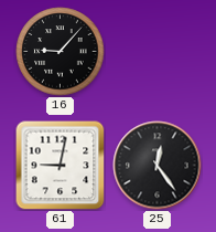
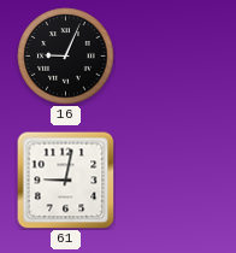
16: 9:07 -> 9:04
25: 12:24 -> none
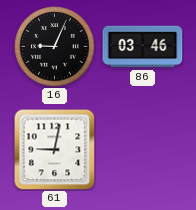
86: none -> 03:46
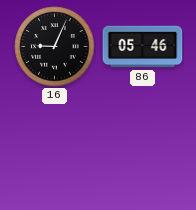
86: 03:46 -> 05:46
61: 9:02 -> none
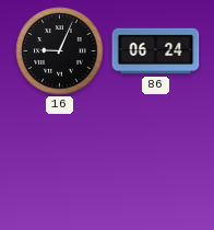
86: 05:46 -> 06:24
